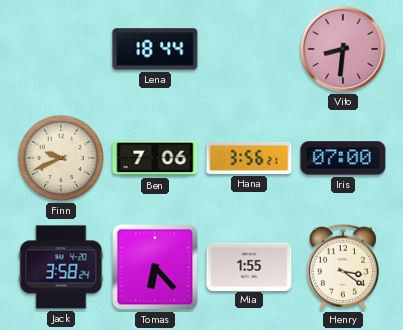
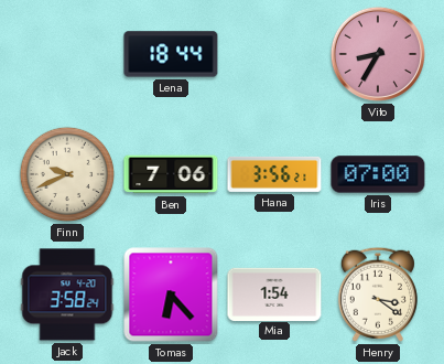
Vito: 8:31 -> 8:35
Mia: 1:55 -> 1:54
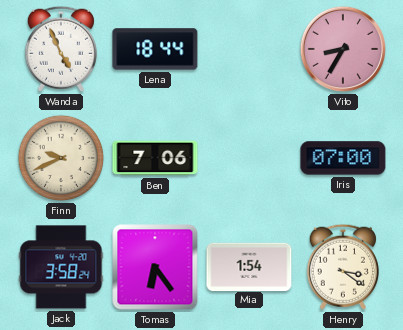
Wanda: none -> 4:56
Hana: 3:56 -> none
Tomas: 6:23 -> 6:24
